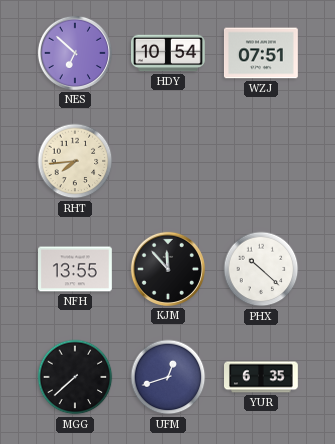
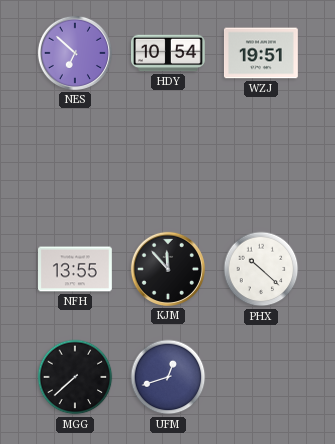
WZJ: 07:51 -> 19:51
RHT: 7:44 -> none
YUR: 6:35 -> none
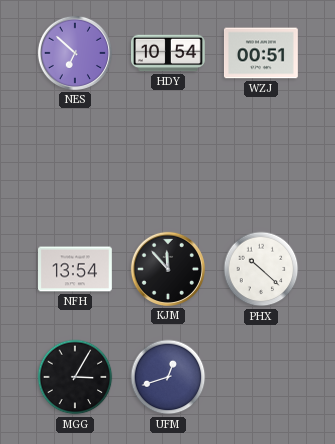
WZJ: 19:51 -> 00:51
NFH: 13:55 -> 13:54
MGG: 7:38 -> 3:05
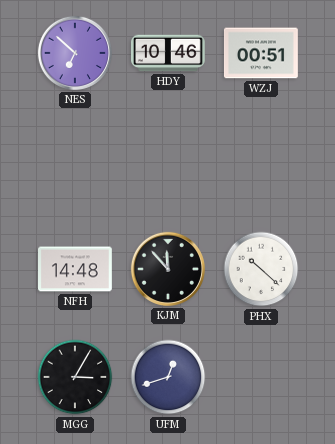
HDY: 10:54 -> 10:46
NFH: 13:54 -> 14:48
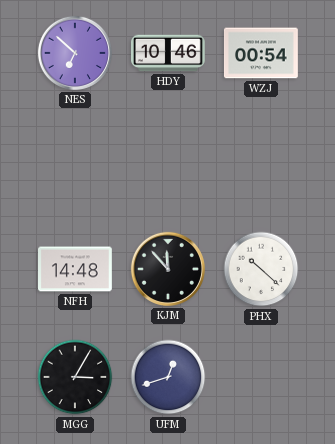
WZJ: 00:51 -> 00:54
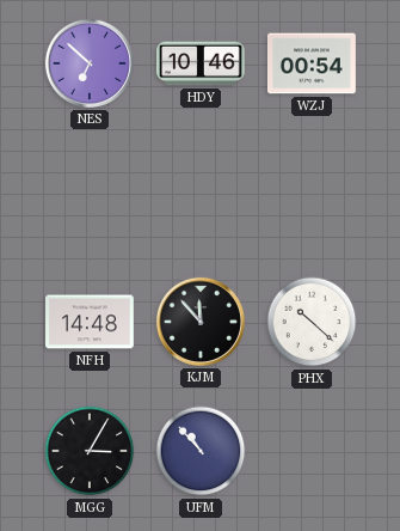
UFM: 12:42 -> 10:53
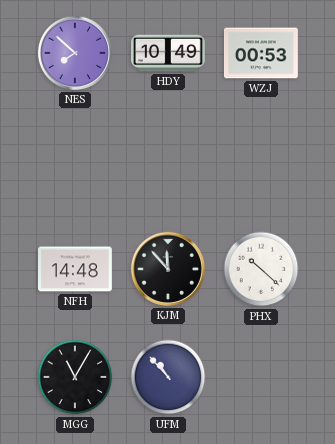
NES: 6:52 -> 7:52
HDY: 10:46 -> 10:49
WZJ: 00:54 -> 00:53
MGG: 3:05 -> 11:05
